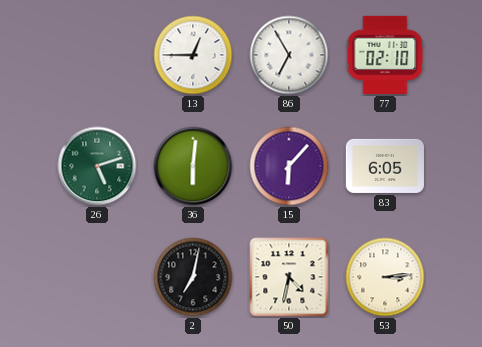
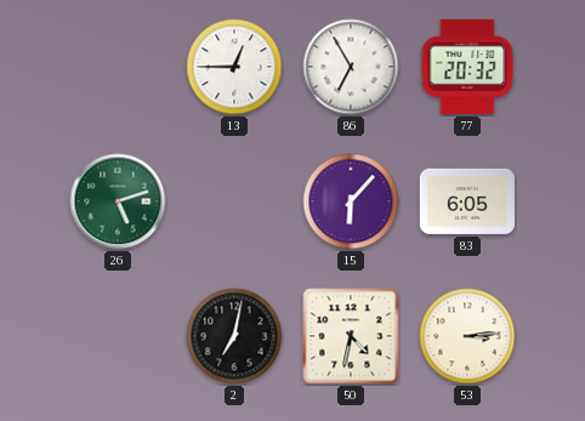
77: 02:10 -> 20:32
36: 6:01 -> none
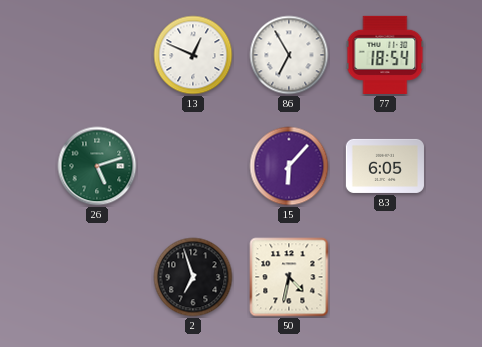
13: 12:45 -> 12:49
77: 20:32 -> 18:54
2: 7:02 -> 6:57
53: 3:14 -> none
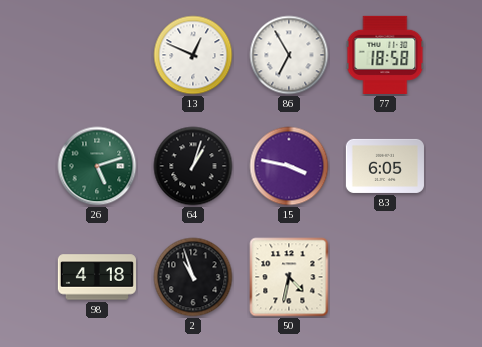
77: 18:54 -> 18:58
64: none -> 1:03
15: 6:07 -> 3:47
98: none -> 4:18
2: 6:57 -> 10:57
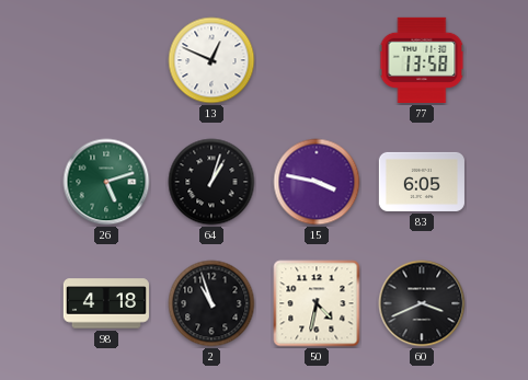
86: 6:55 -> none
77: 18:58 -> 13:58
60: none -> 3:41
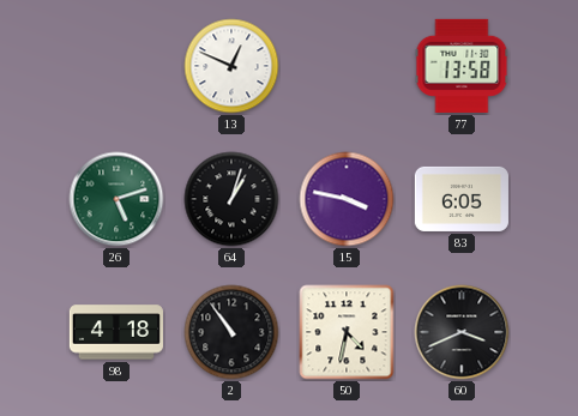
2: 10:57 -> 10:54
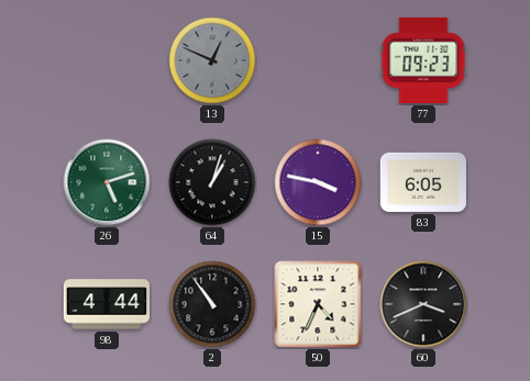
13 dial: white -> grey
77: 13:58 -> 09:23
98: 4:18 -> 4:44
50: 4:32 -> 4:34
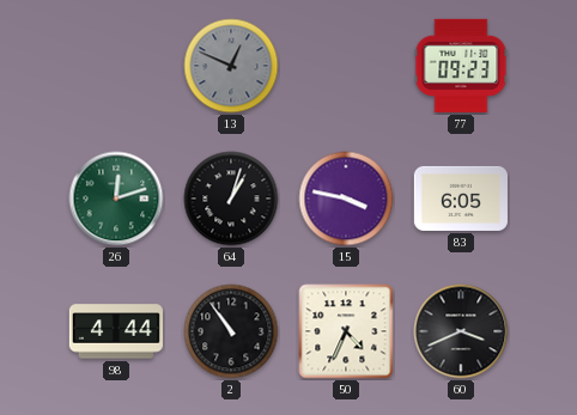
26: 5:12 -> 12:12
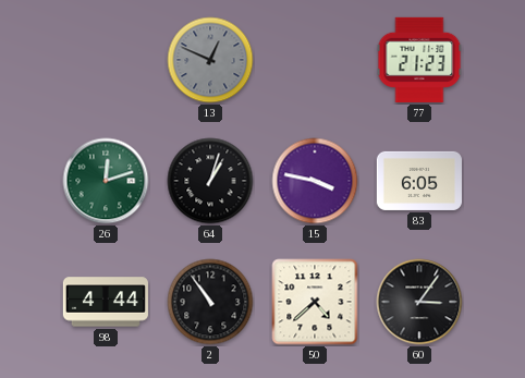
77: 09:23 -> 21:23
50: 4:34 -> 4:38
60: 3:41 -> 3:06
